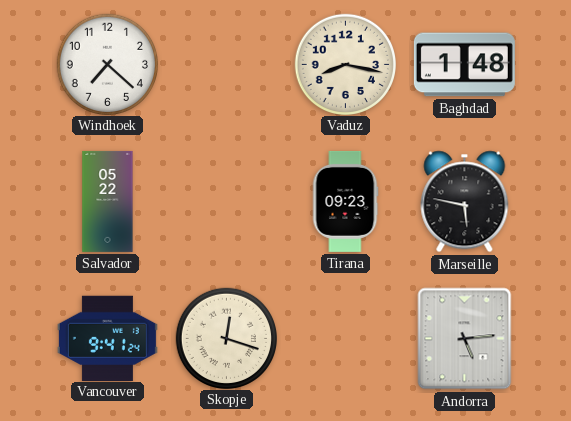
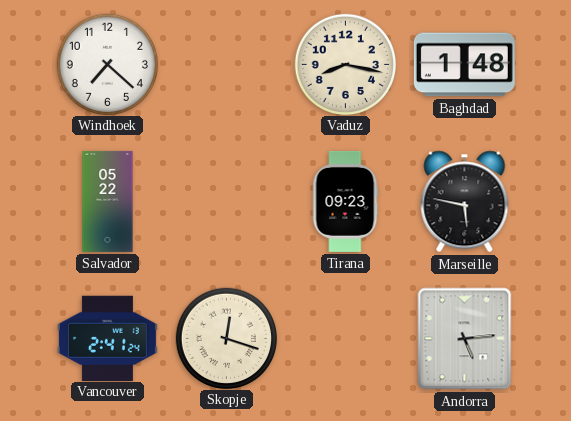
Vancouver: 9:41 -> 2:41
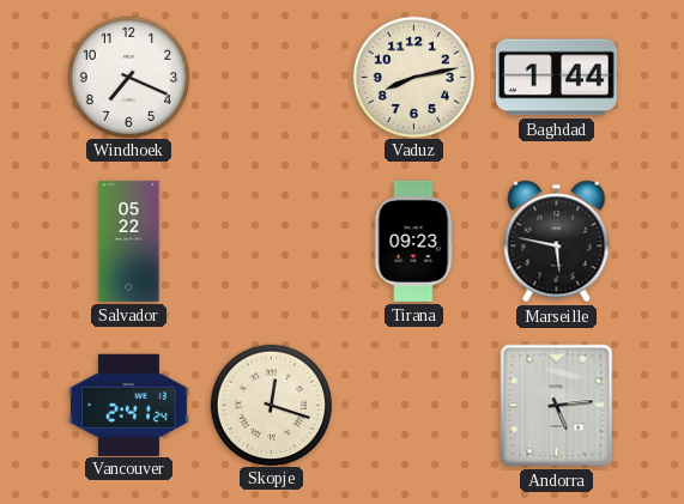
Windhoek: 7:22 -> 7:19
Vaduz: 8:17 -> 8:13
Baghdad: 1:48 -> 1:44
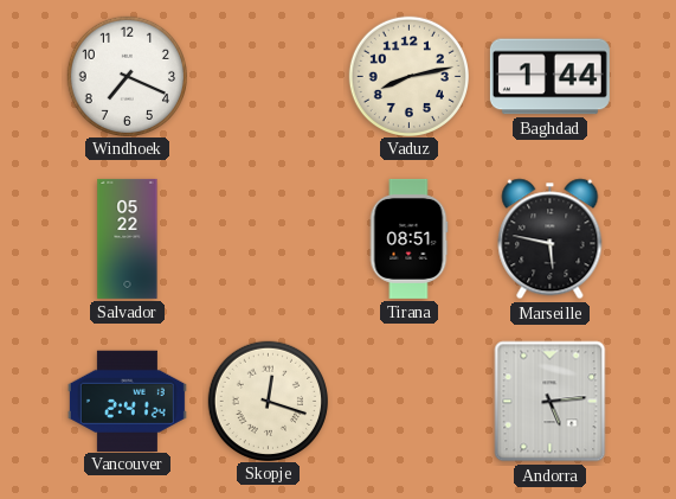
Tirana: 09:23 -> 08:51
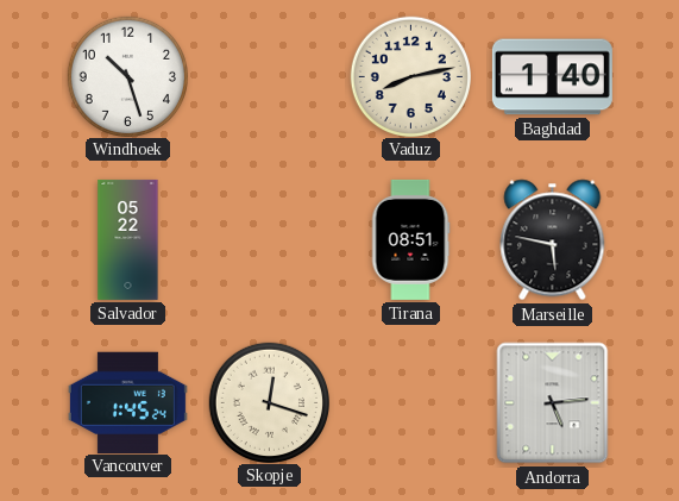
Windhoek: 7:19 -> 10:27
Baghdad: 1:44 -> 1:40
Vancouver: 2:41 -> 1:45
